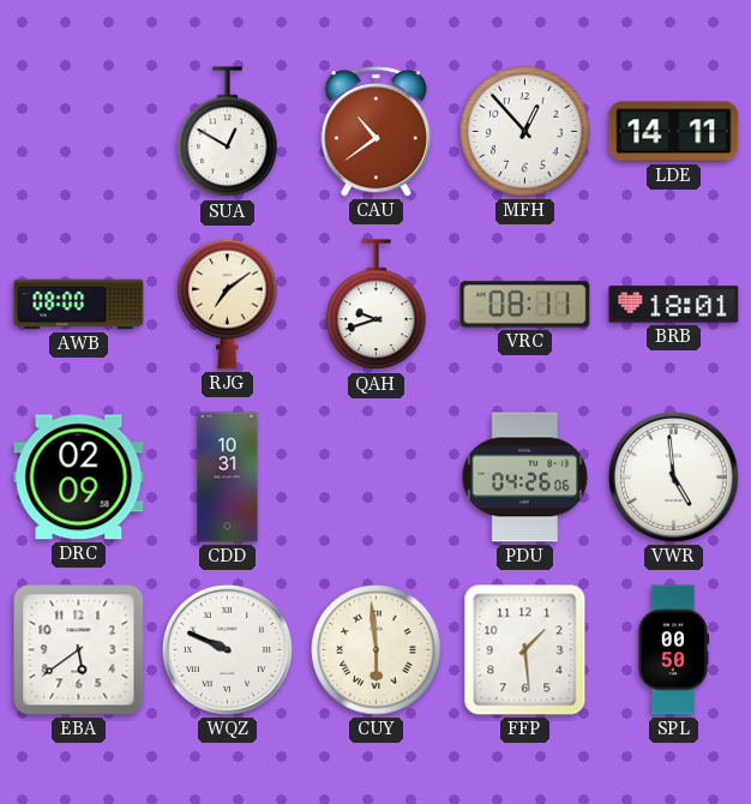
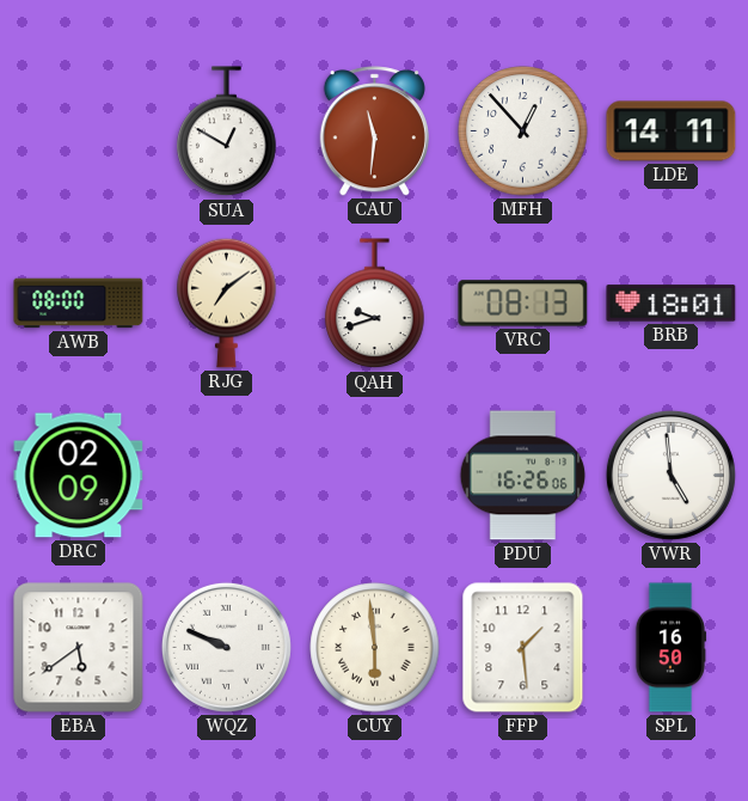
CAU: 10:39 -> 11:31
VRC: 08:11 -> 08:13
CDD: 10:31 -> none
PDU: 04:26 -> 16:26
SPL: 00:50 -> 16:50
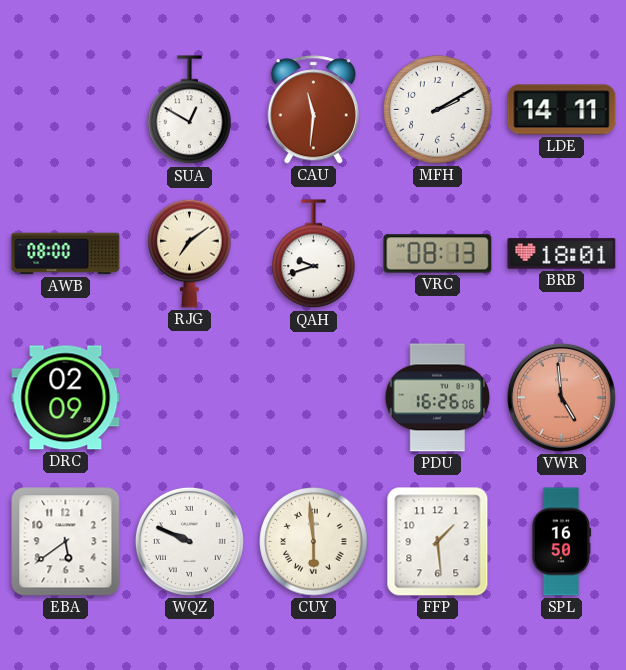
MFH: 12:53 -> 2:10
VWR dial: white -> salmon
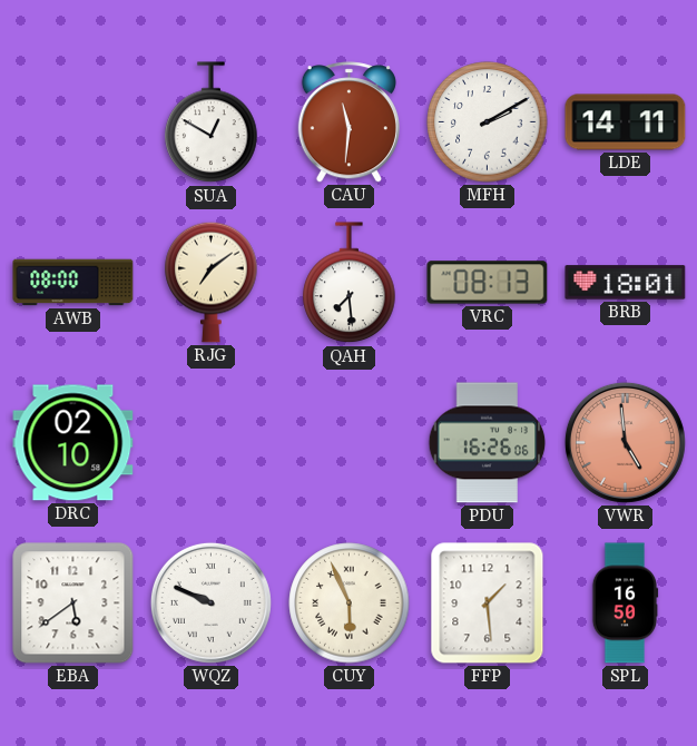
QAH: 9:42 -> 7:29
DRC: 02:09 -> 02:10
CUY: 5:59 -> 5:56
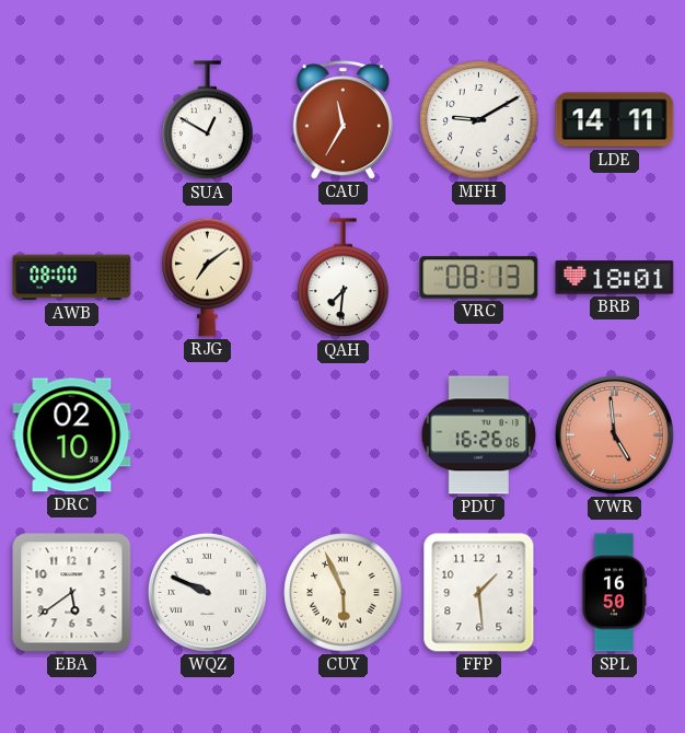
CAU: 11:31 -> 11:35
MFH: 2:10 -> 9:10
QAH: 7:29 -> 7:31
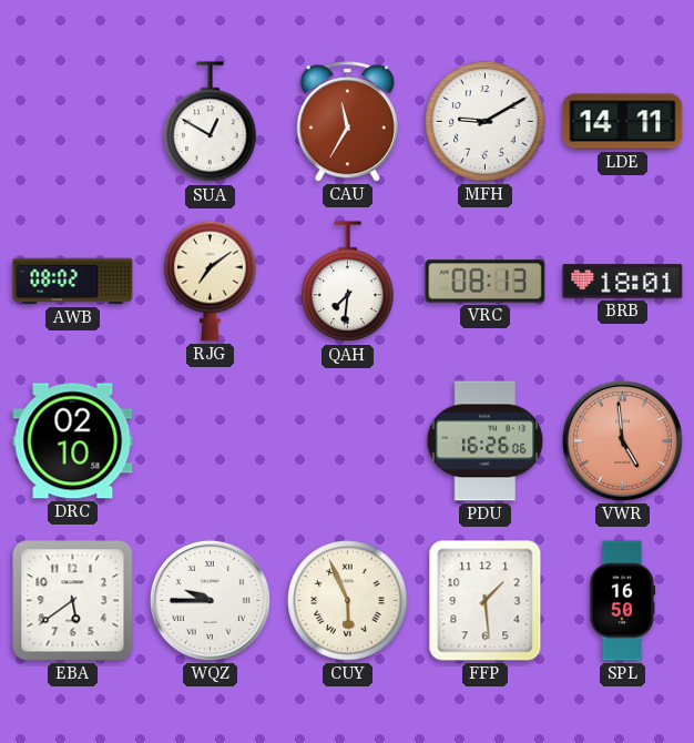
AWB: 08:00 -> 08:02
WQZ: 9:49 -> 9:45
